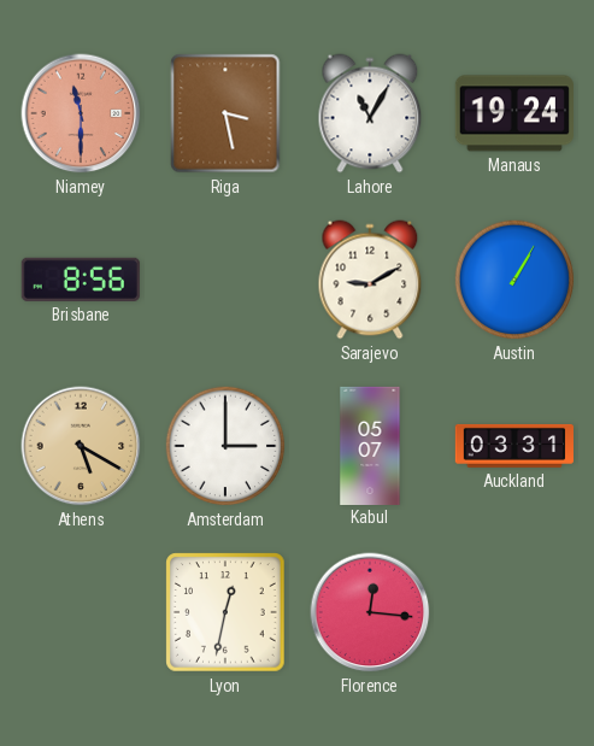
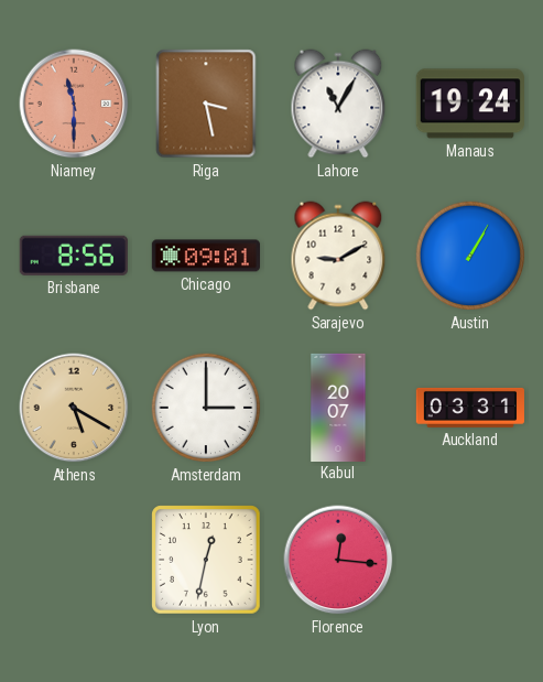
Chicago: none -> 09:01
Kabul: 05:07 -> 20:07
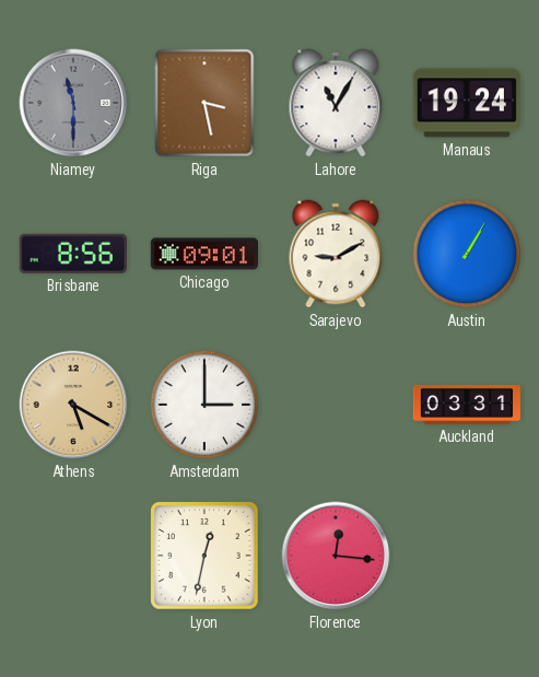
Niamey dial: salmon -> grey
Kabul: 20:07 -> none
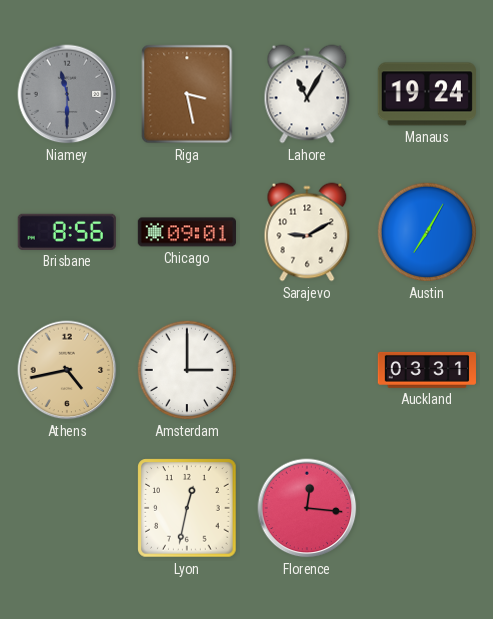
Austin: 1:05 -> 7:05
Athens: 5:20 -> 4:43
